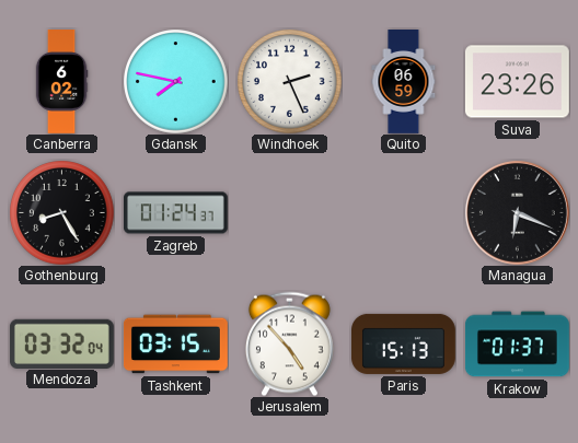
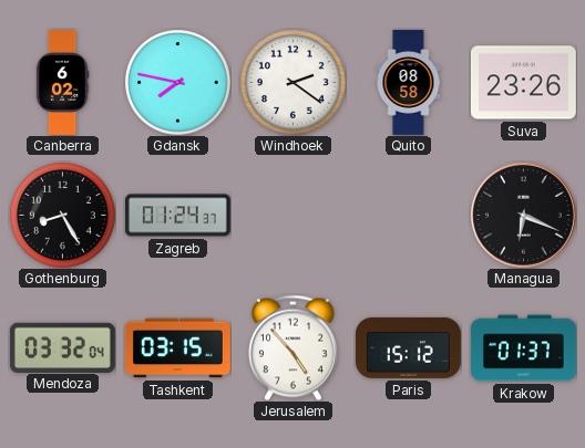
Windhoek: 2:26 -> 2:21
Quito: 06:59 -> 08:58
Paris: 15:13 -> 15:12
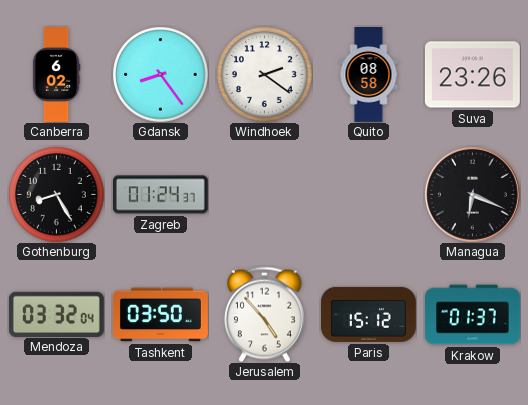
Gdansk: 7:47 -> 8:24
Tashkent: 03:15 -> 03:50
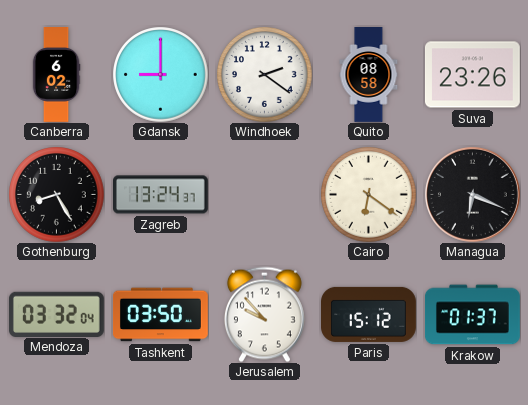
Gdansk: 8:24 -> 9:00
Zagreb: 01:24 -> 13:24
Cairo: none -> 6:21
Jerusalem: 4:53 -> 9:53
